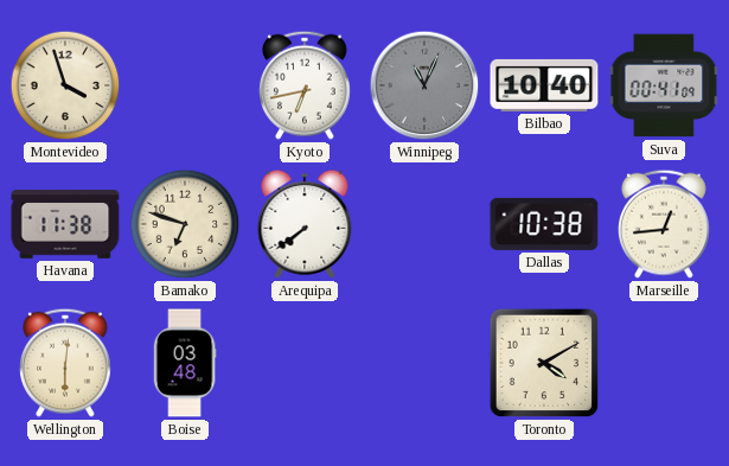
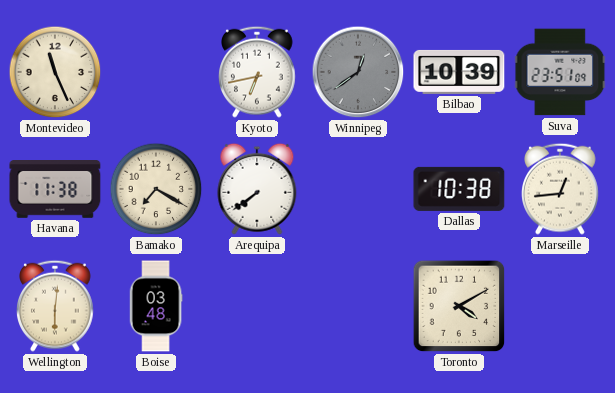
Montevideo: 3:57 -> 11:26
Winnipeg: 11:04 -> 12:39
Bilbao: 10:40 -> 10:39
Suva: 00:41 -> 23:51
Bamako: 6:48 -> 7:20
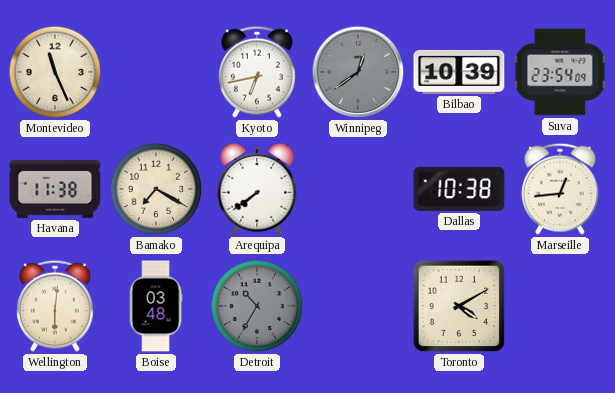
Suva: 23:51 -> 23:54
Detroit: none -> 10:35
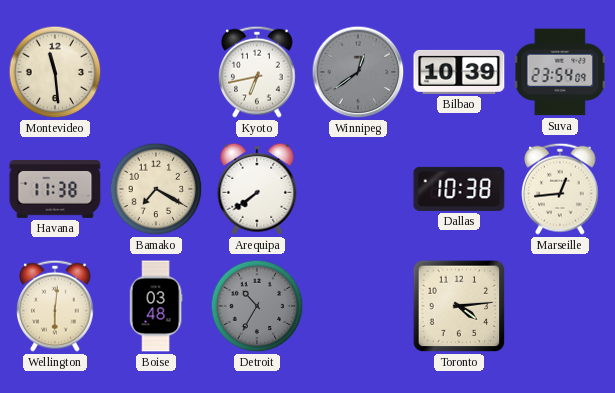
Montevideo: 11:26 -> 11:29
Toronto: 4:10 -> 4:14
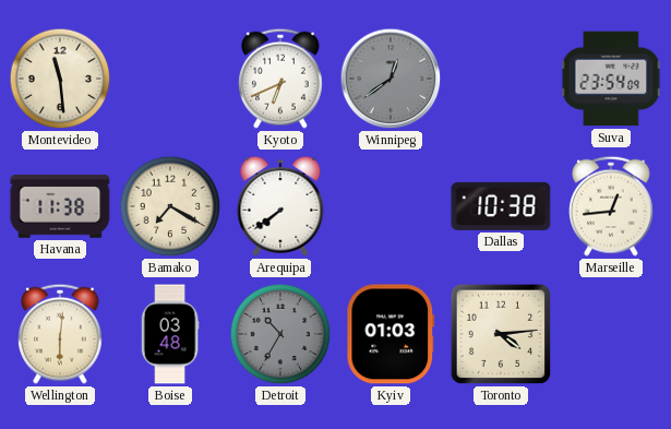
Kyoto: 6:43 -> 6:41
Bilbao: 10:39 -> none
Kyiv: none -> 01:03
